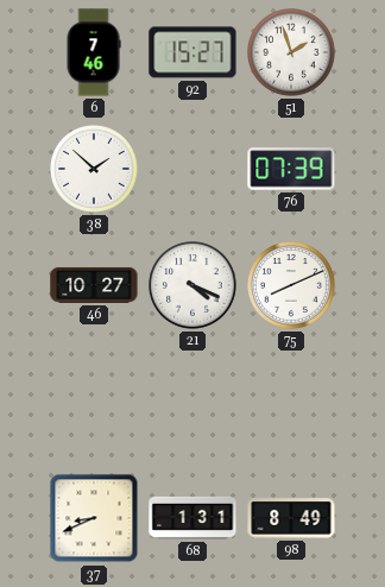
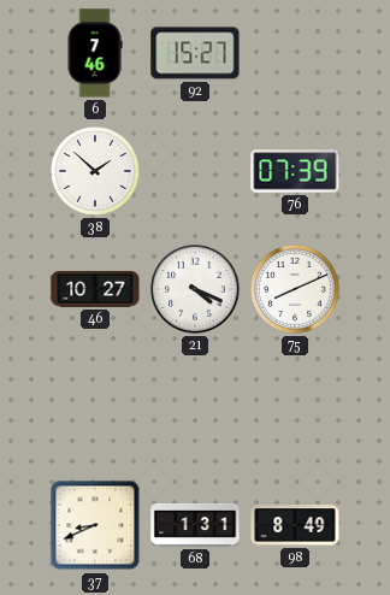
51: 1:57 -> none
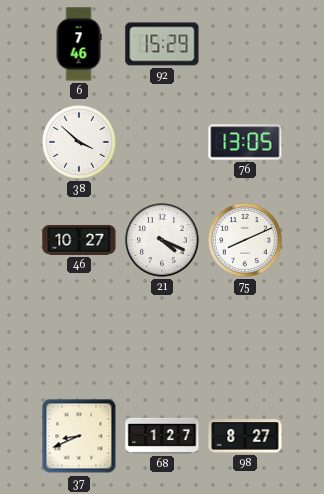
92: 15:27 -> 15:29
38: 1:52 -> 3:52
76: 07:39 -> 13:05
68: 1:31 -> 1:27
98: 8:49 -> 8:27
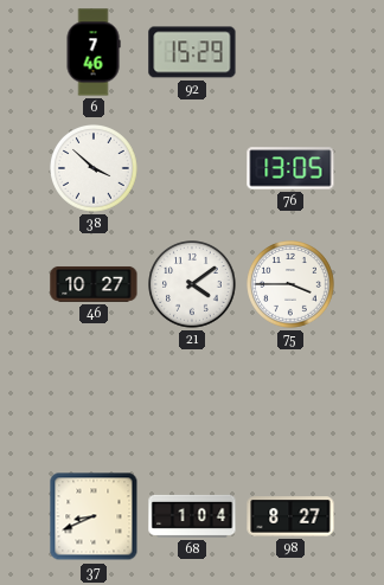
21: 4:19 -> 4:09
75: 8:11 -> 3:45
68: 1:27 -> 1:04
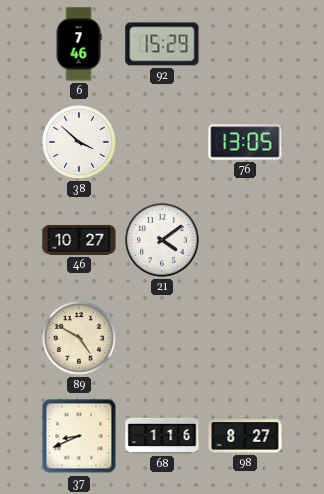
75: 3:45 -> none
89: none -> 4:50
68: 1:04 -> 1:16
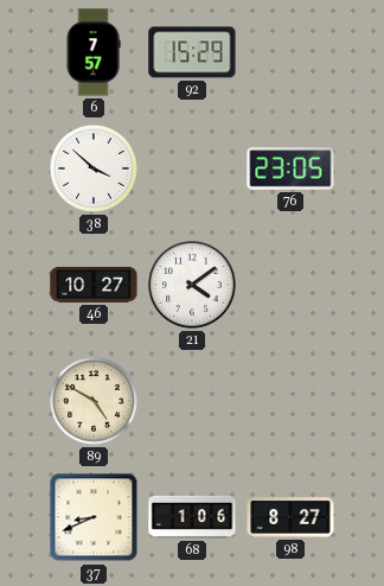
6: 7:46 -> 7:57
76: 13:05 -> 23:05
68: 1:16 -> 1:06
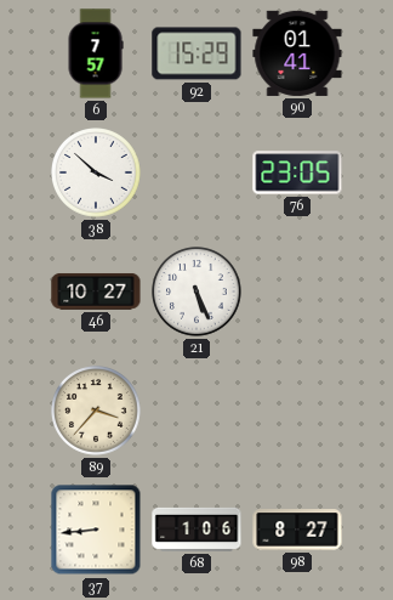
90: none -> 01:41
21: 4:09 -> 5:26
89: 4:50 -> 3:37
37: 8:41 -> 8:44
